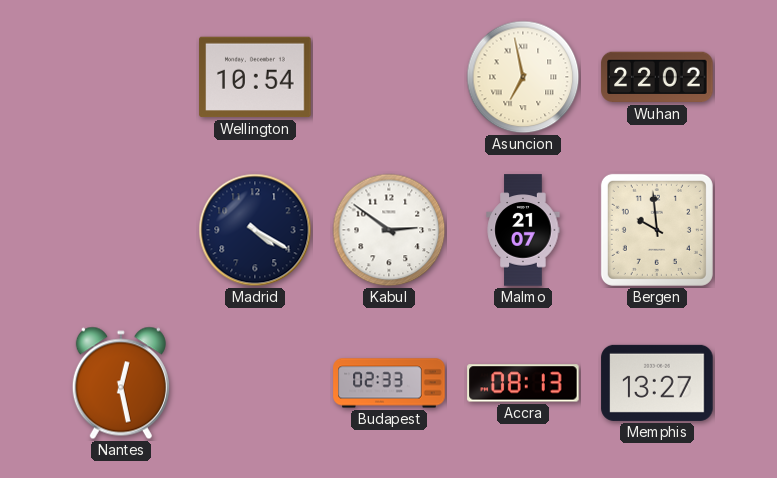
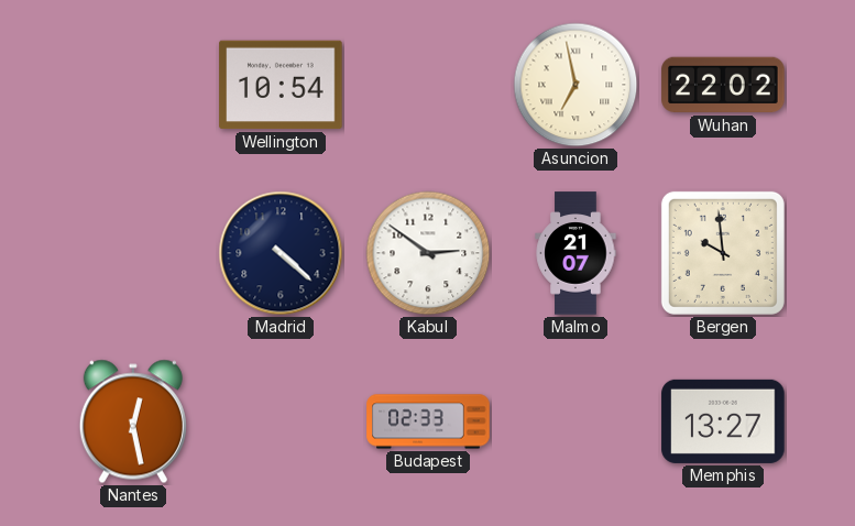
Madrid: 4:20 -> 4:22
Accra: 08:13 -> none
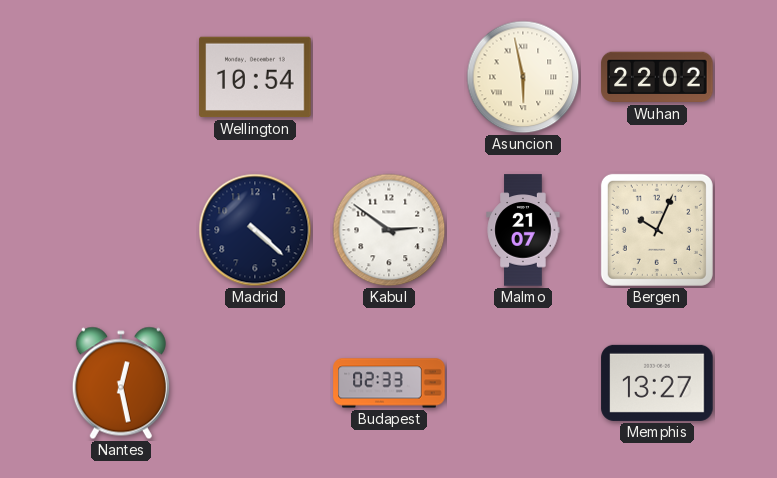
Asuncion: 6:58 -> 5:58
Bergen: 9:59 -> 10:04
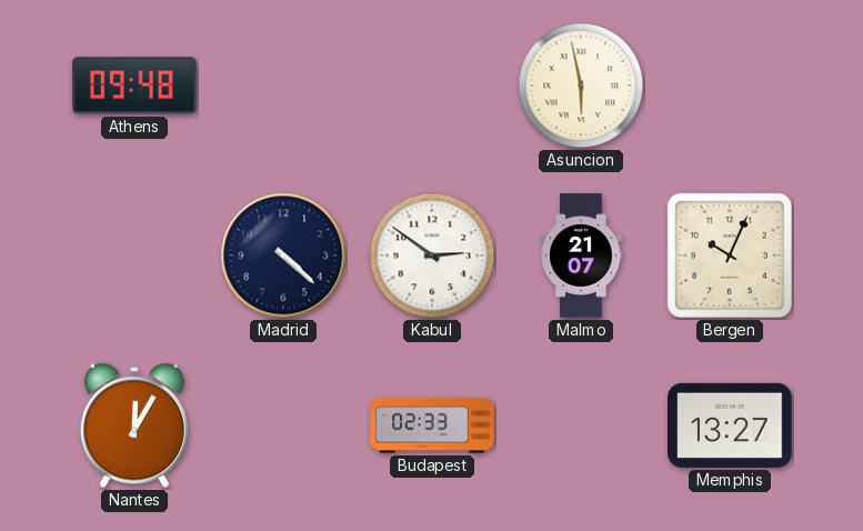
Athens: none -> 09:48
Wellington: 10:54 -> none
Wuhan: 22:02 -> none
Nantes: 12:28 -> 12:05
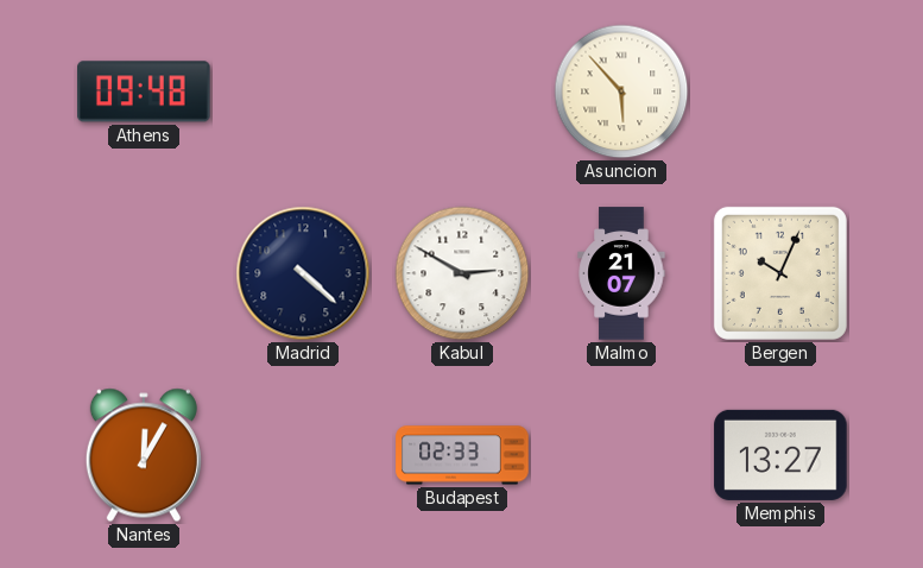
Asuncion: 5:58 -> 5:53
Kabul: 2:51 -> 2:50
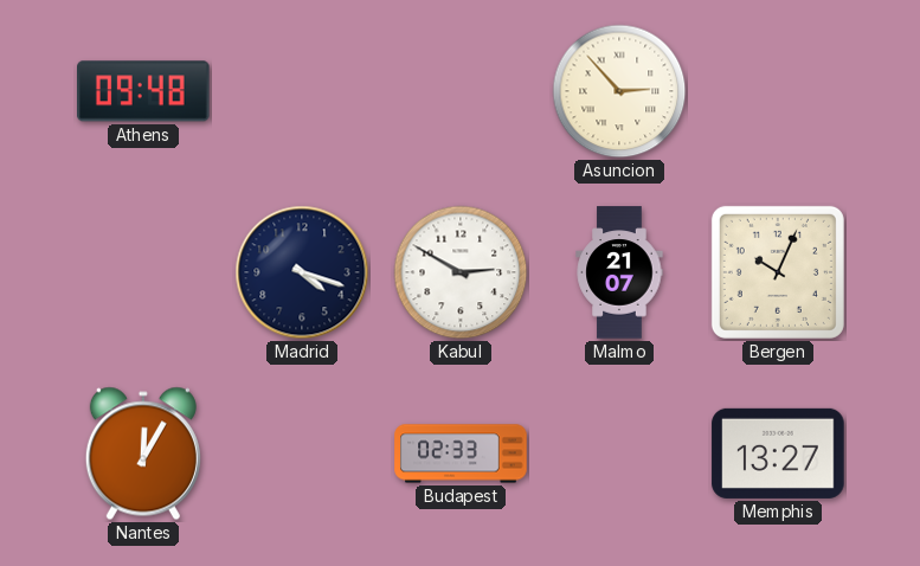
Asuncion: 5:53 -> 2:53
Madrid: 4:22 -> 4:18
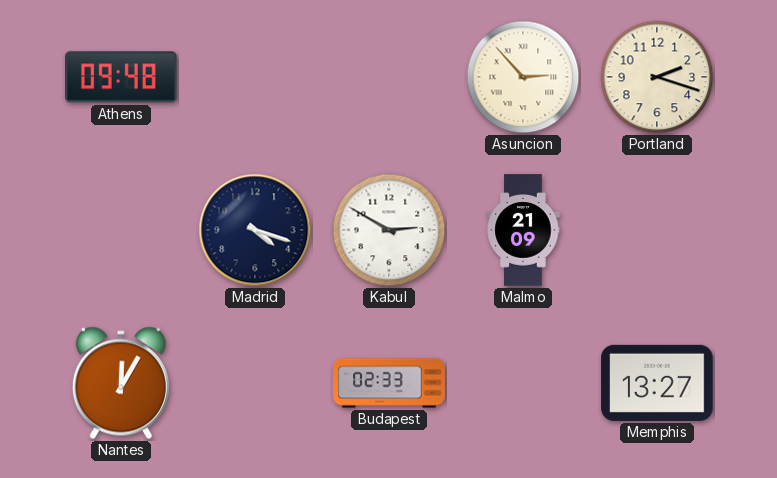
Portland: none -> 2:18
Malmo: 21:07 -> 21:09
Bergen: 10:04 -> none
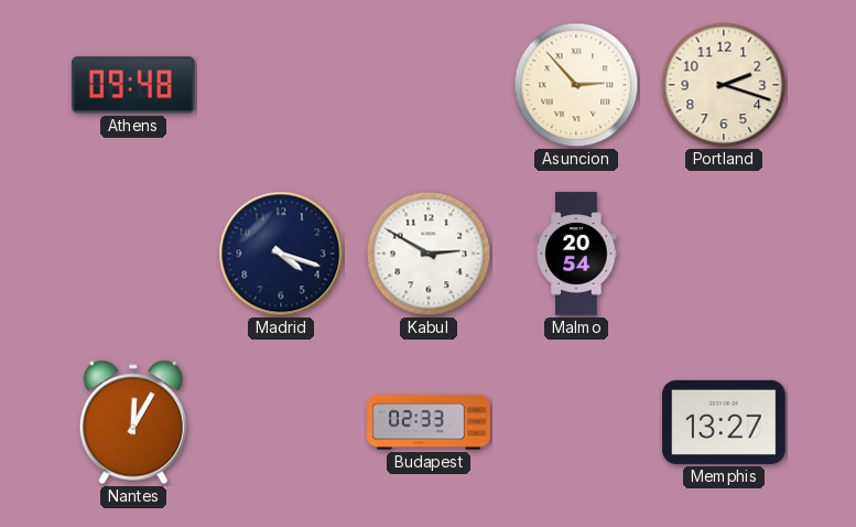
Malmo: 21:09 -> 20:54
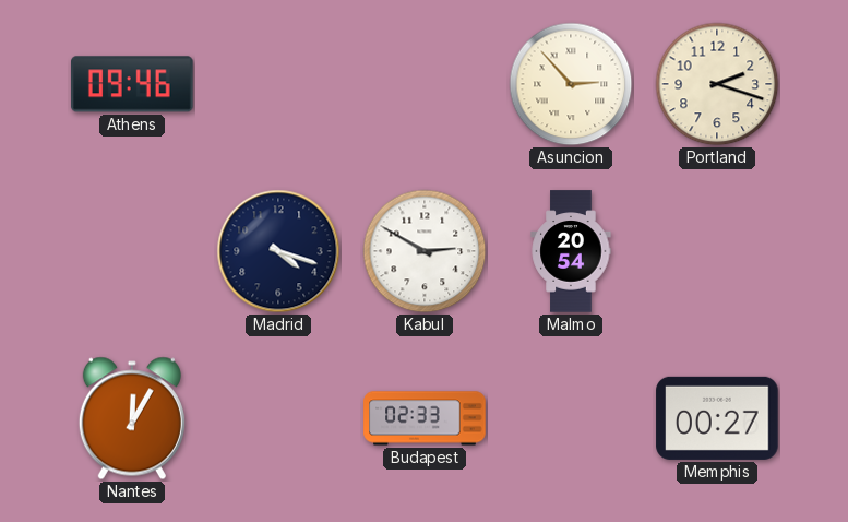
Athens: 09:48 -> 09:46
Memphis: 13:27 -> 00:27
